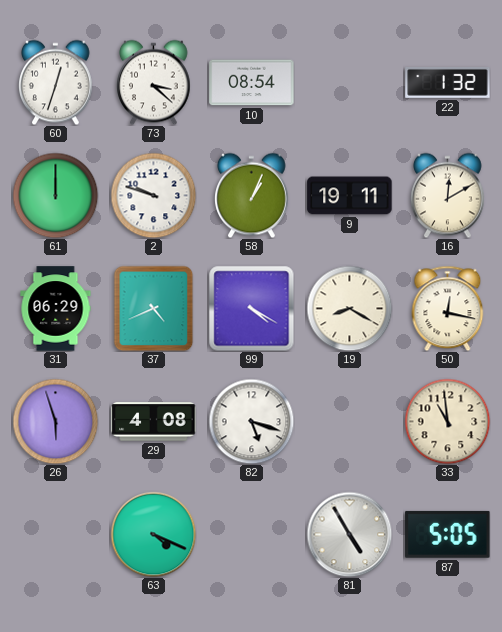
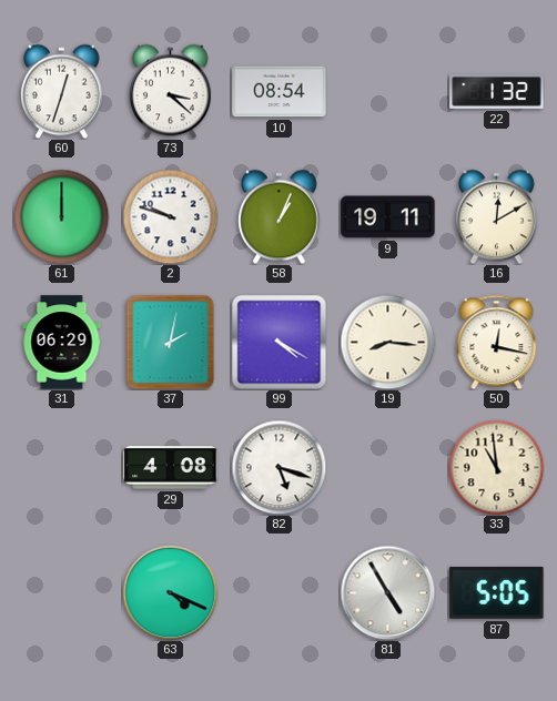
37: 4:41 -> 2:02
19: 8:20 -> 8:16
26: 5:57 -> none
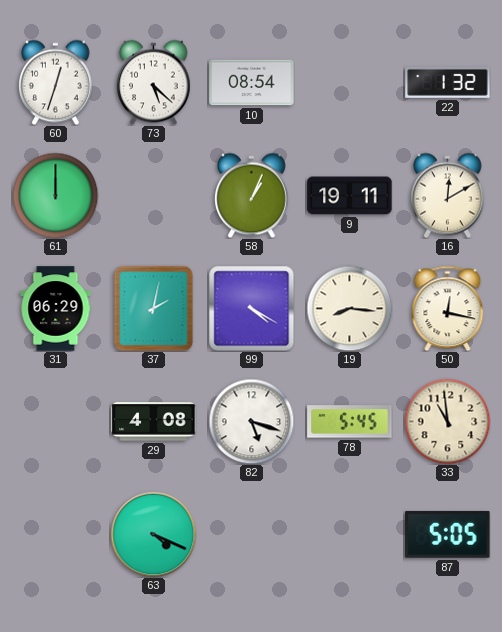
73: 3:22 -> 5:22
2: 9:48 -> none
78: none -> 5:45
81: 4:55 -> none
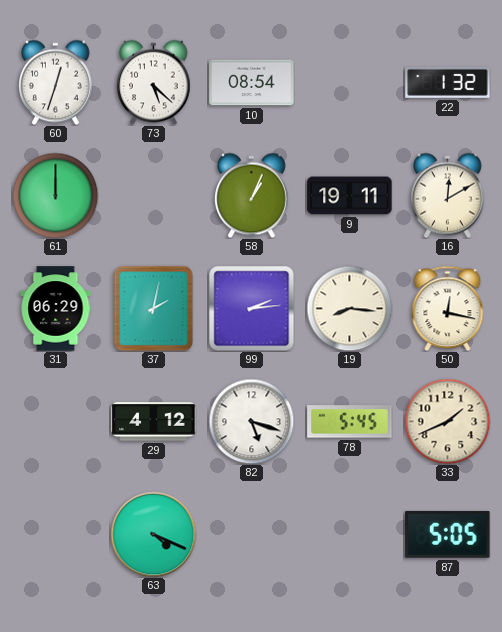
99: 4:20 -> 2:14
29: 4:08 -> 4:12
33: 10:59 -> 1:41
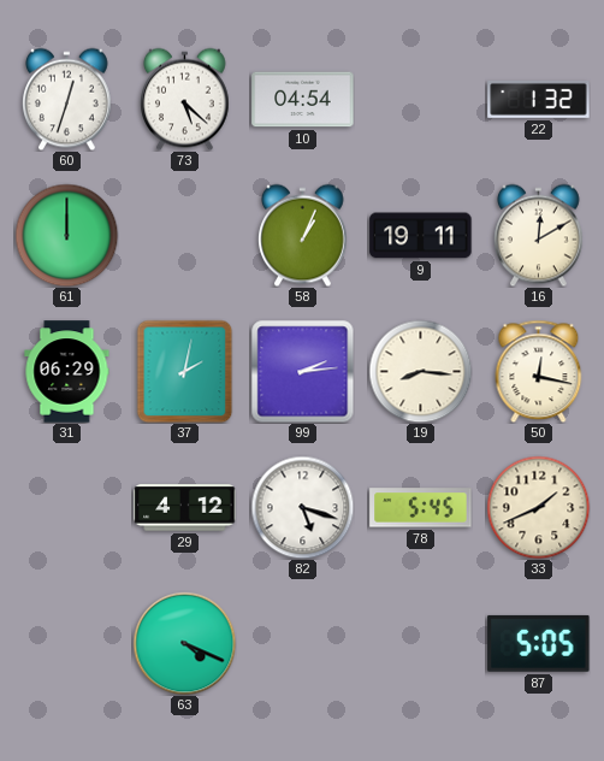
10: 08:54 -> 04:54
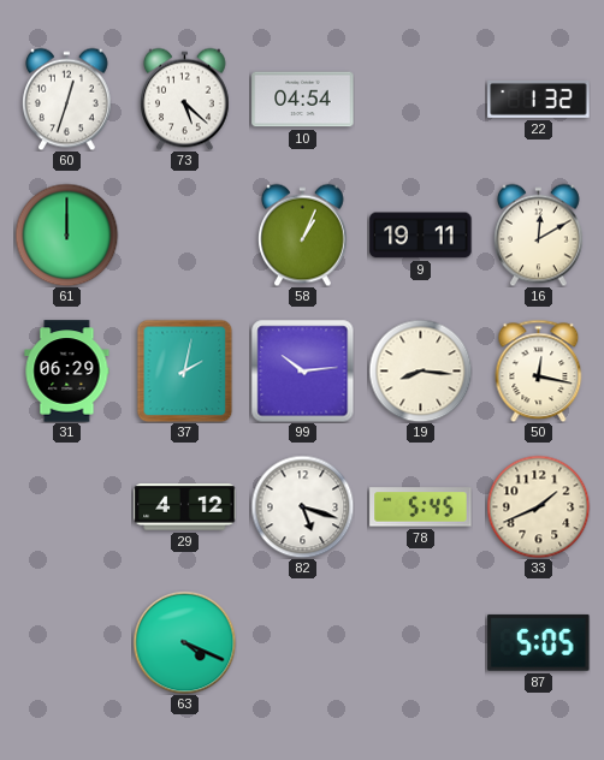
99: 2:14 -> 10:14
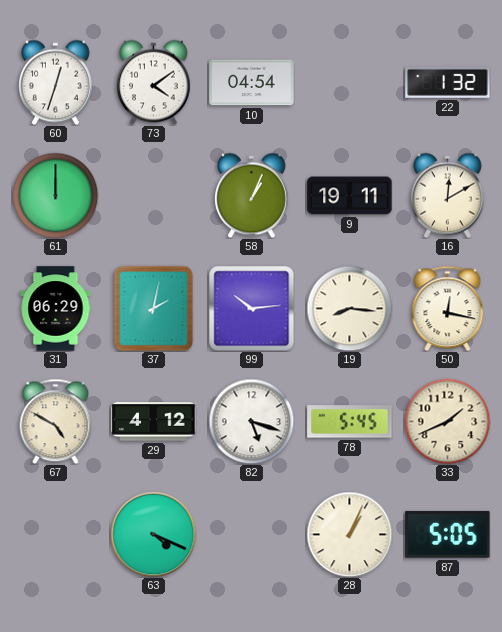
73: 5:22 -> 4:09
67: none -> 4:50
28: none -> 1:04
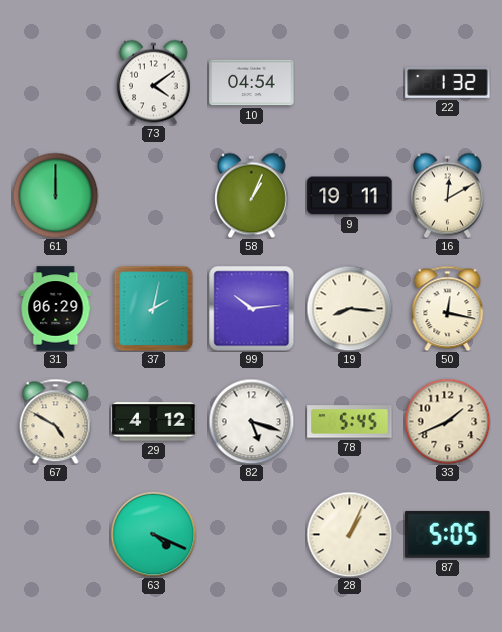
60: 12:33 -> none
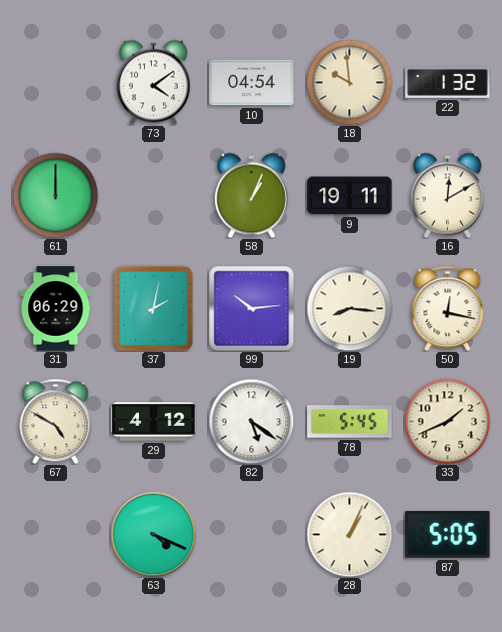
18: none -> 9:59
82: 5:18 -> 5:21
